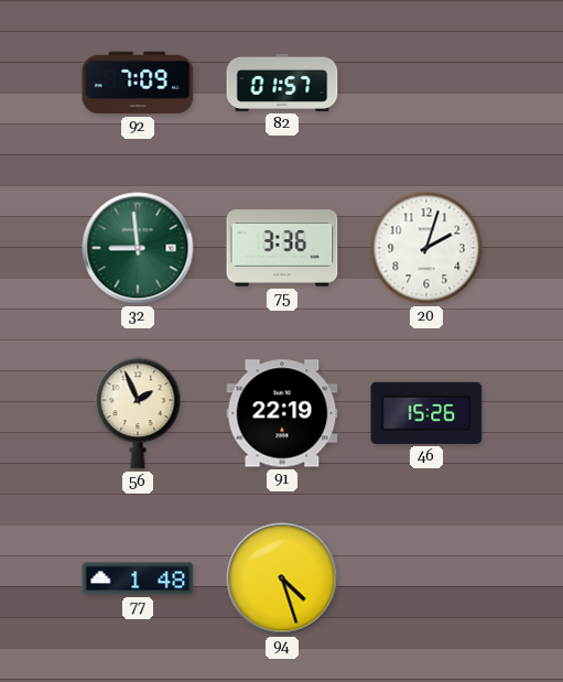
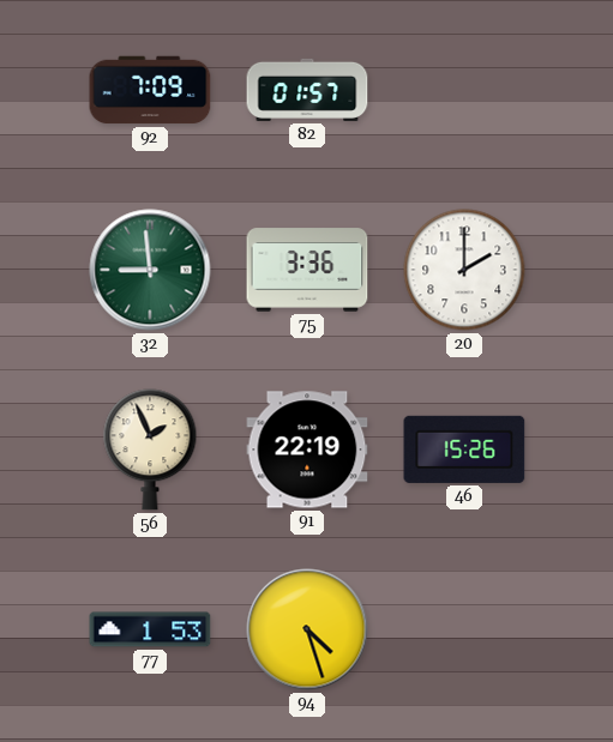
20: 2:03 -> 2:00
77: 1:48 -> 1:53
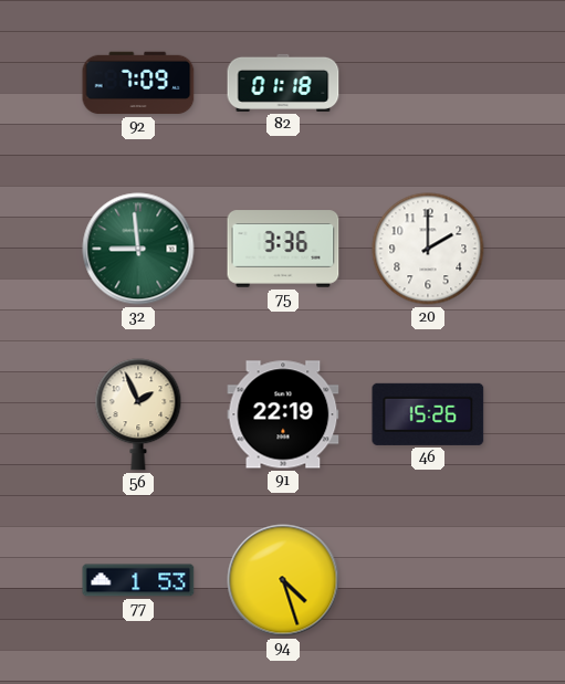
82: 01:57 -> 01:18
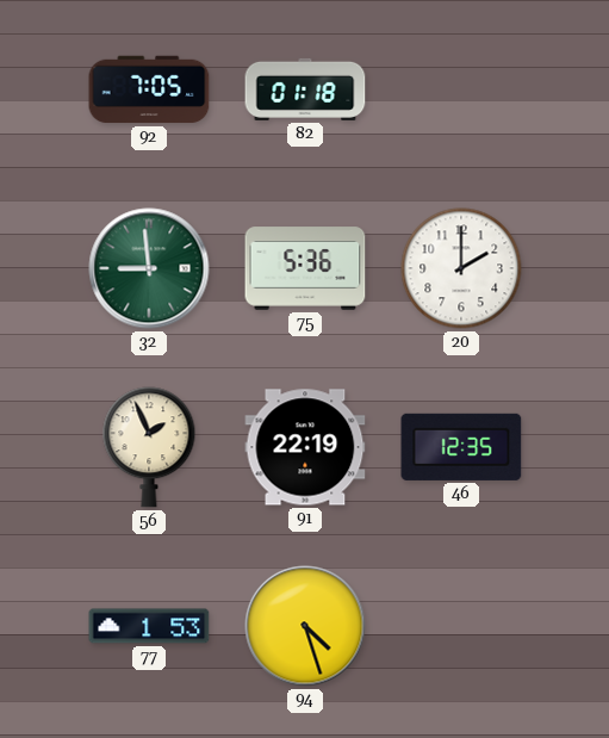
92: 7:09 -> 7:05
75: 3:36 -> 5:36
46: 15:26 -> 12:35
